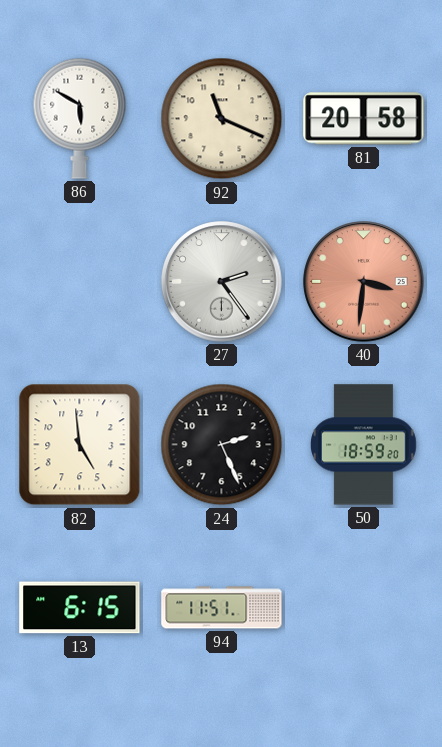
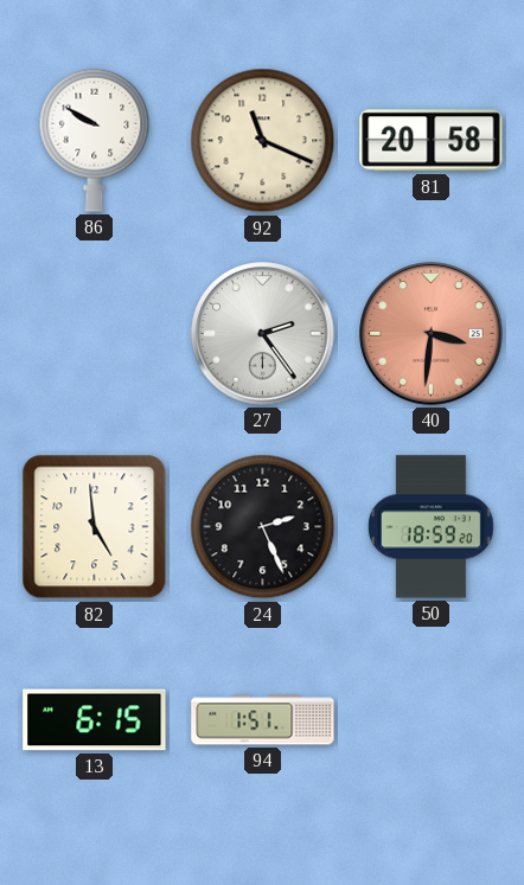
86: 5:50 -> 9:50
94: 11:51 -> 1:51
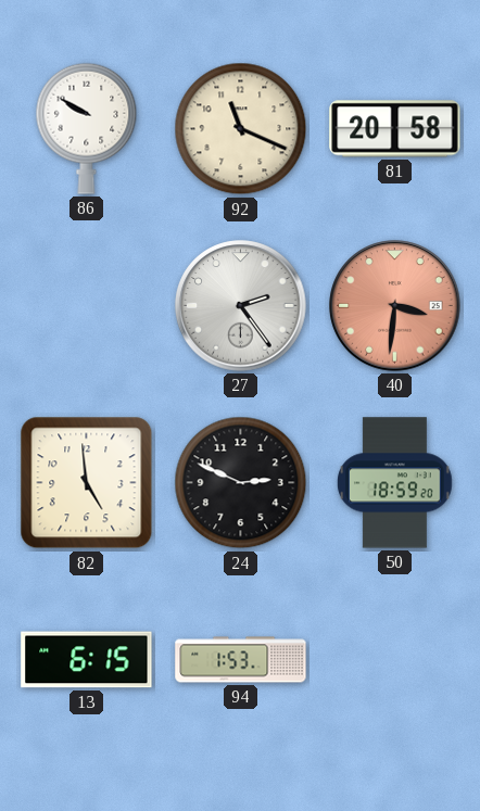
24: 2:26 -> 2:49
94: 1:51 -> 1:53
